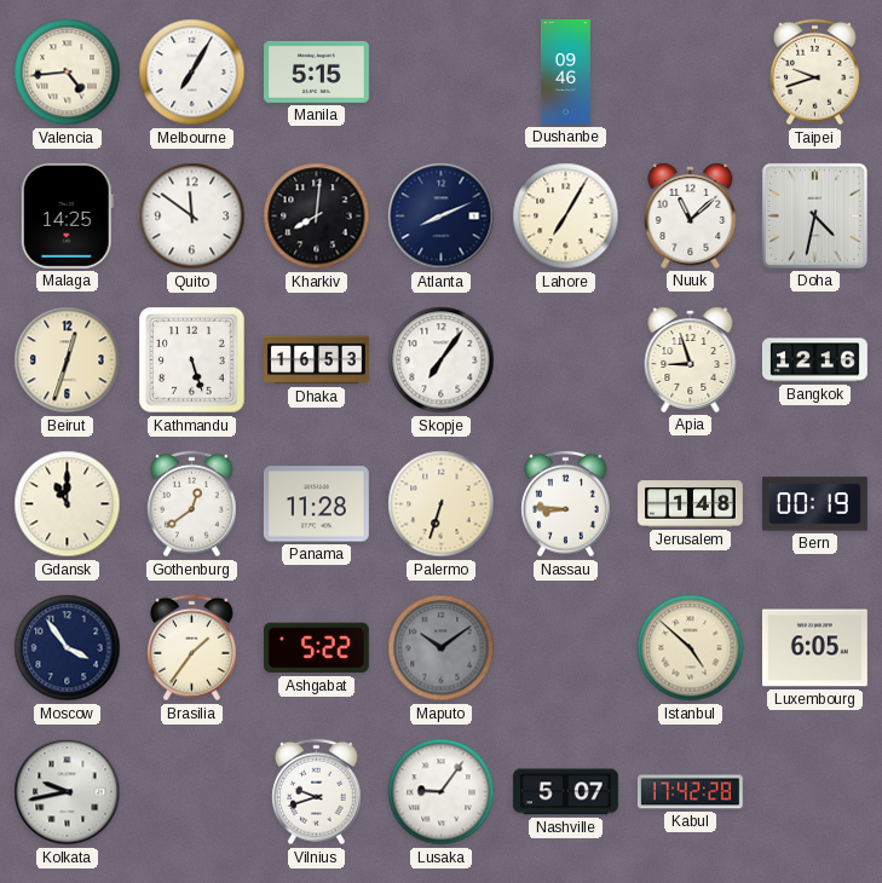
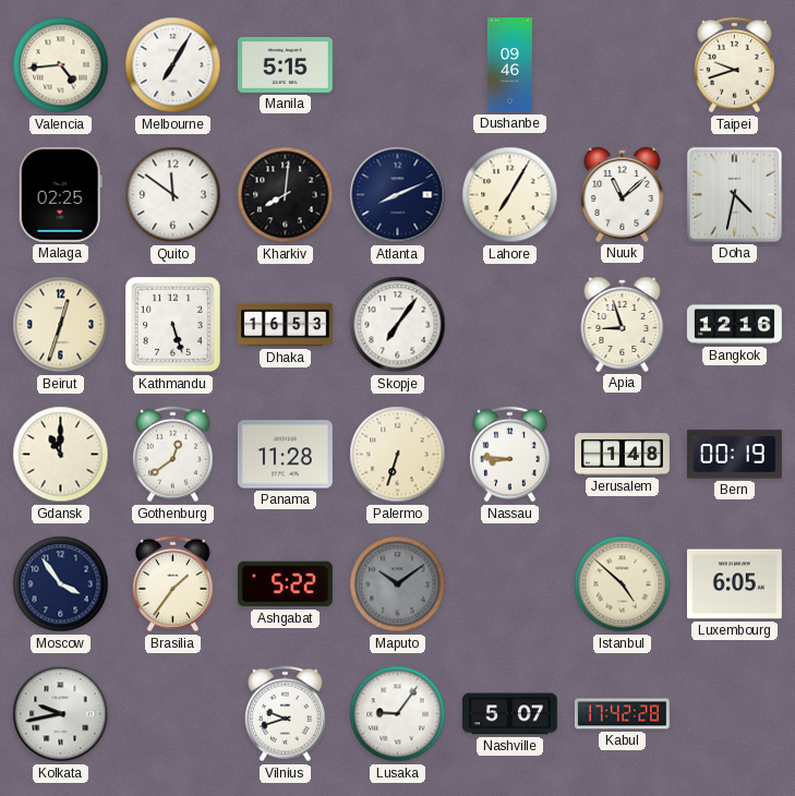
Malaga: 14:25 -> 02:25
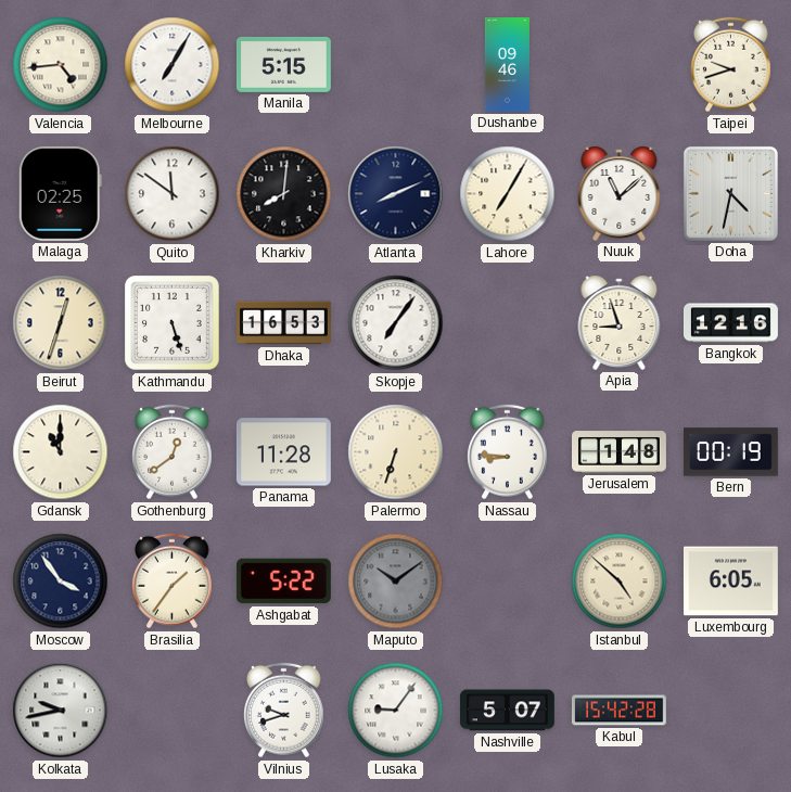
Kabul: 17:42 -> 15:42
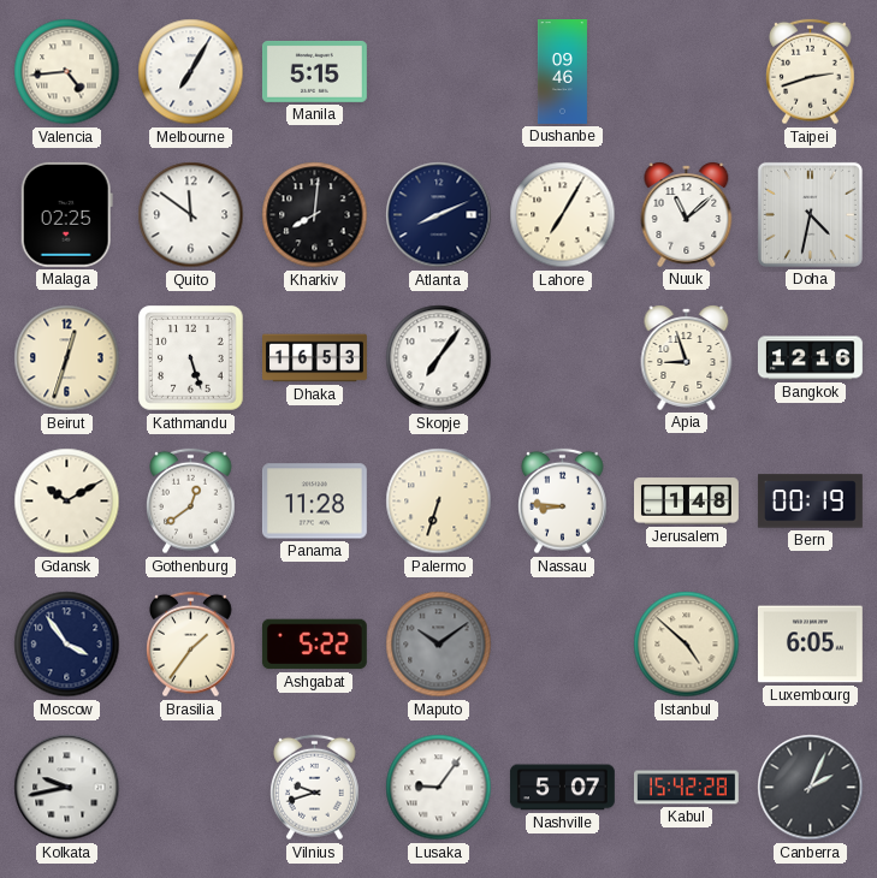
Taipei: 9:42 -> 2:42
Gdansk: 11:00 -> 10:10
Canberra: none -> 2:04
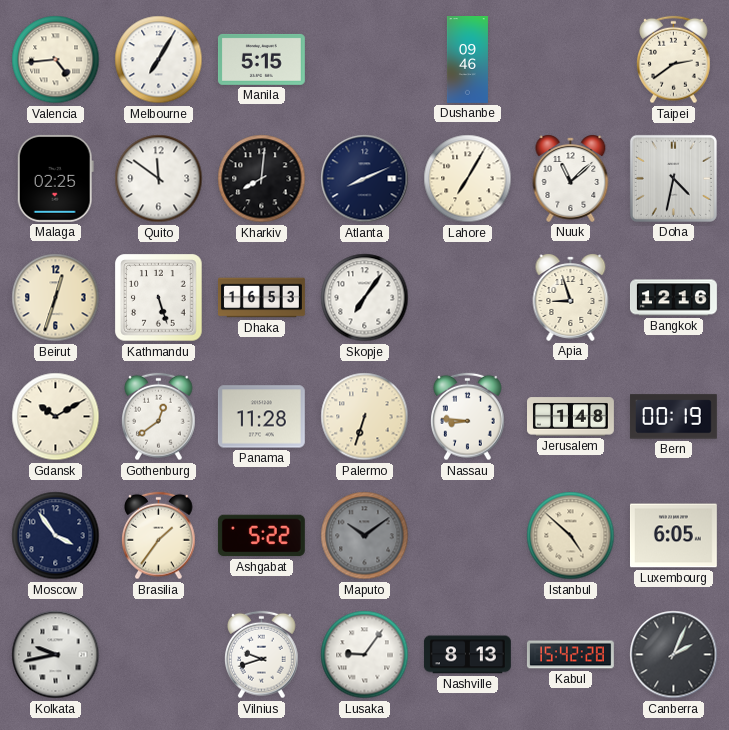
Taipei: 2:42 -> 2:39
Nashville: 5:07 -> 8:13
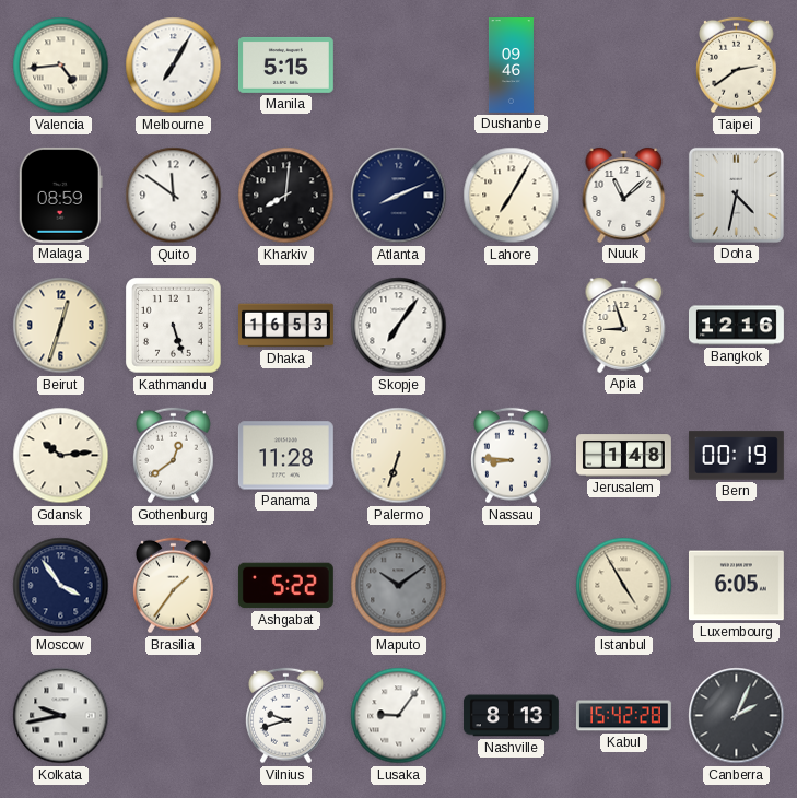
Malaga: 02:25 -> 08:59
Gdansk: 10:10 -> 10:14
Istanbul: 4:52 -> 4:55
